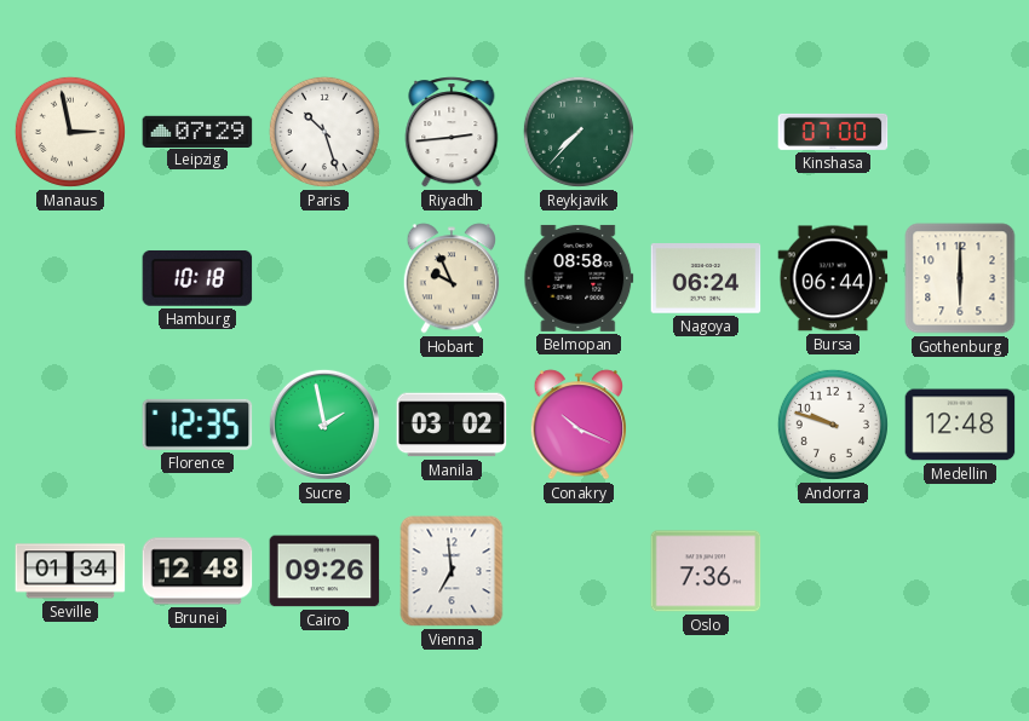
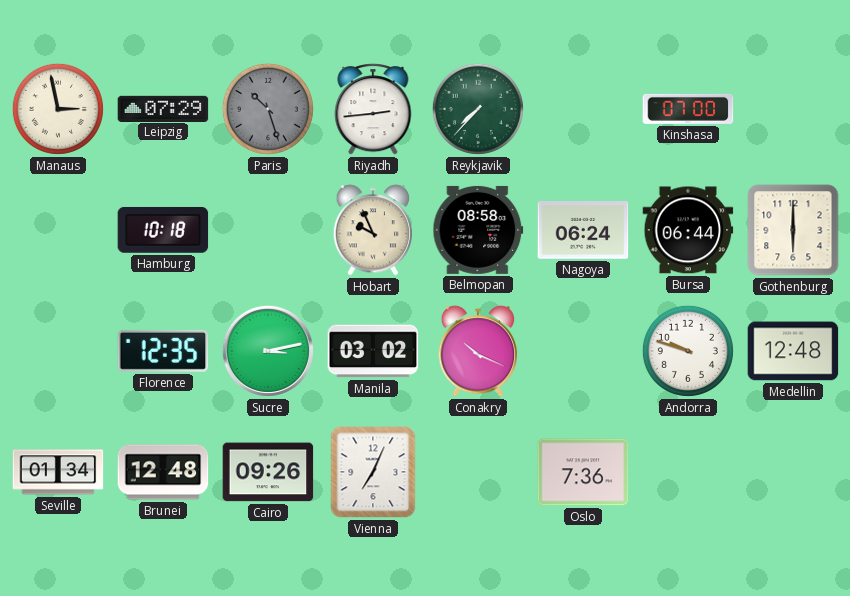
Paris dial: white -> grey
Sucre: 1:58 -> 3:13
Vienna: 6:59 -> 7:04
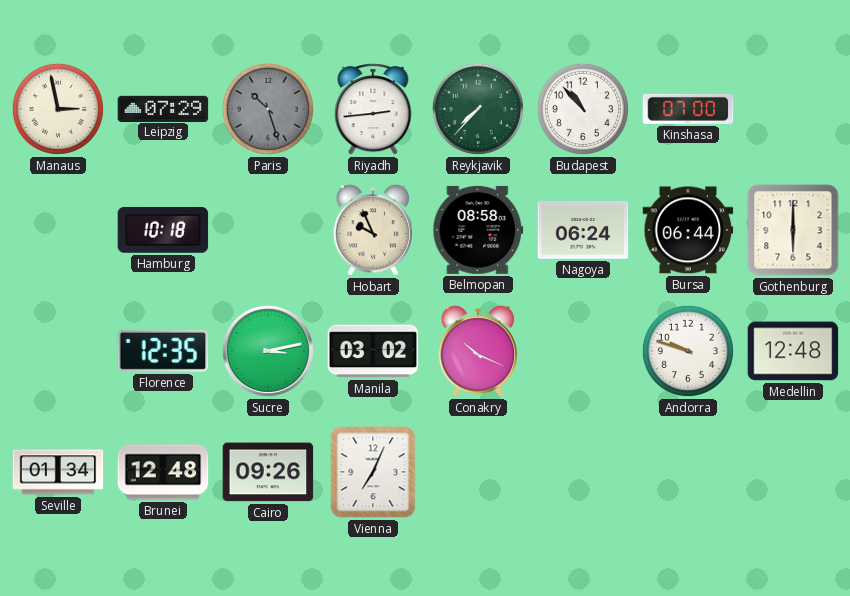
Budapest: none -> 10:53
Oslo: 7:36 -> none
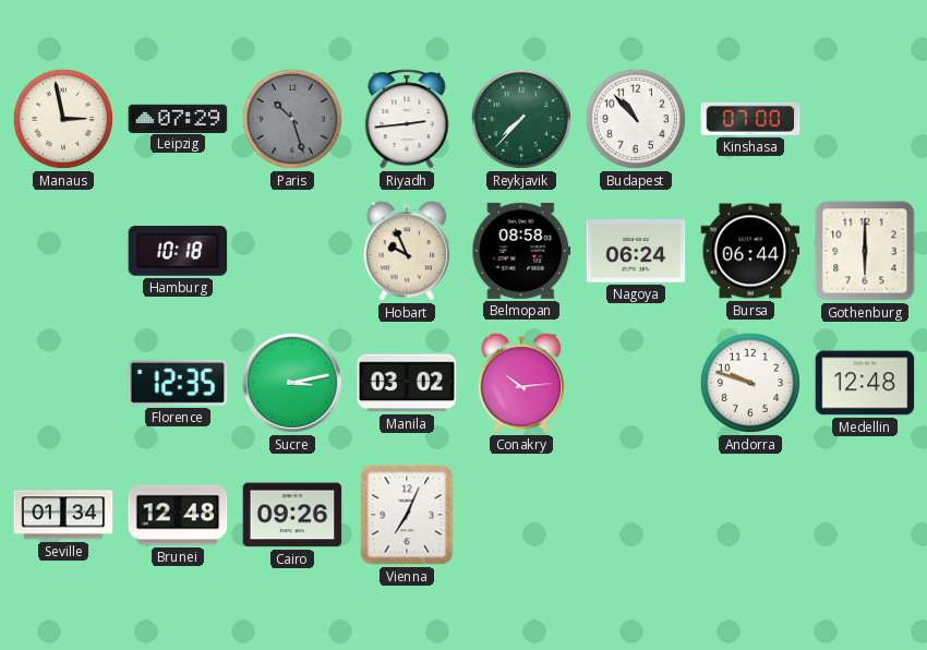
Conakry: 10:19 -> 10:14
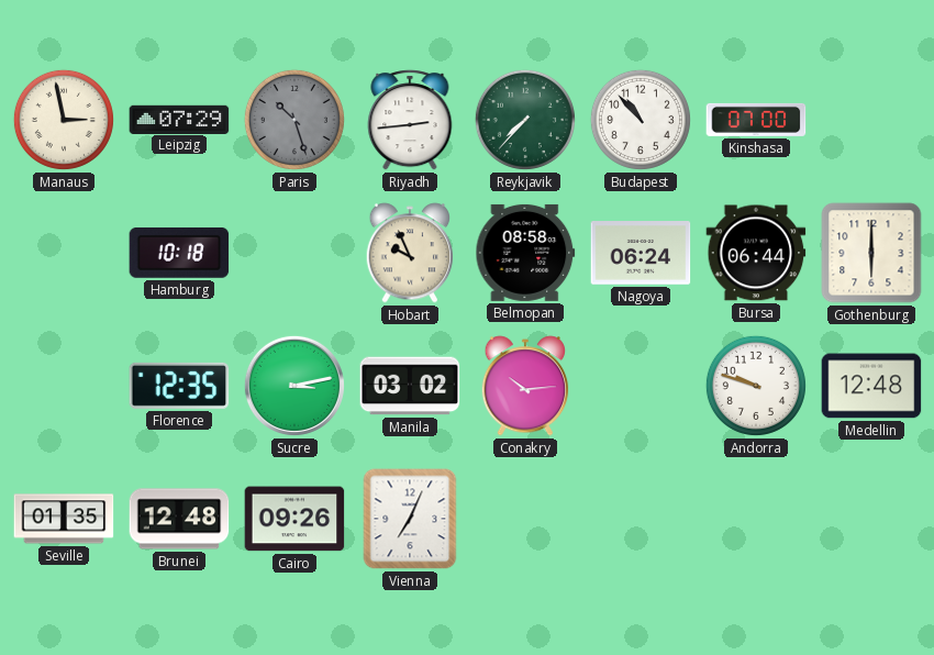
Seville: 01:34 -> 01:35
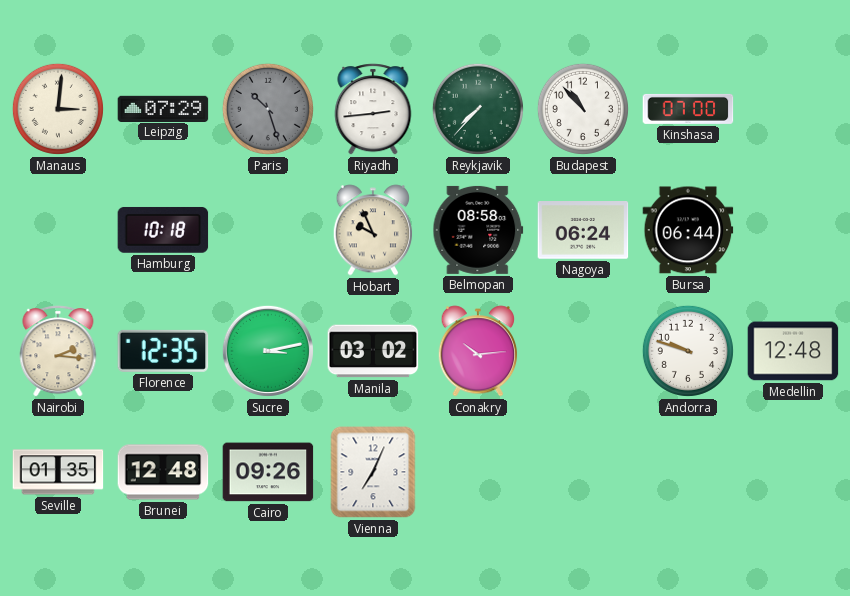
Manaus: 2:58 -> 3:01
Gothenburg: 6:00 -> none
Nairobi: none -> 2:16
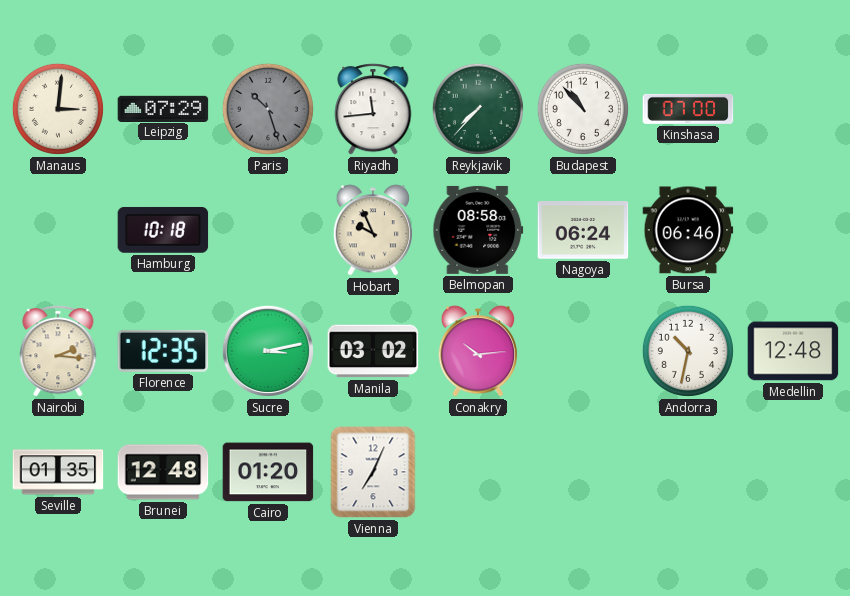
Riyadh: 2:44 -> 11:44
Bursa: 06:44 -> 06:46
Andorra: 9:48 -> 10:32
Cairo: 09:26 -> 01:20
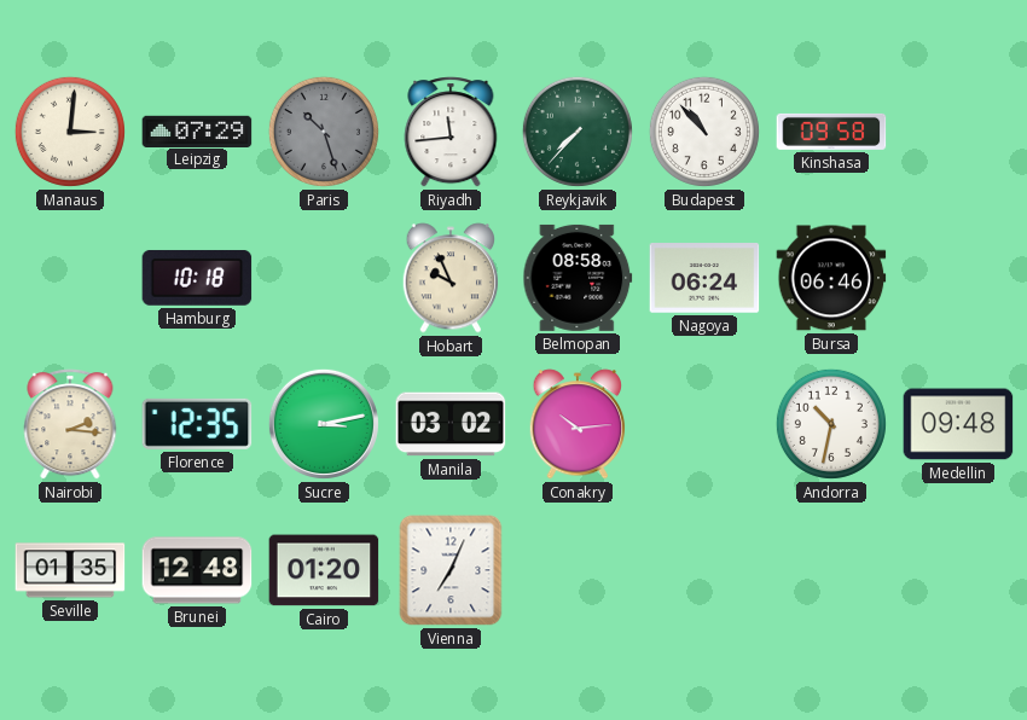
Kinshasa: 07:00 -> 09:58
Medellin: 12:48 -> 09:48
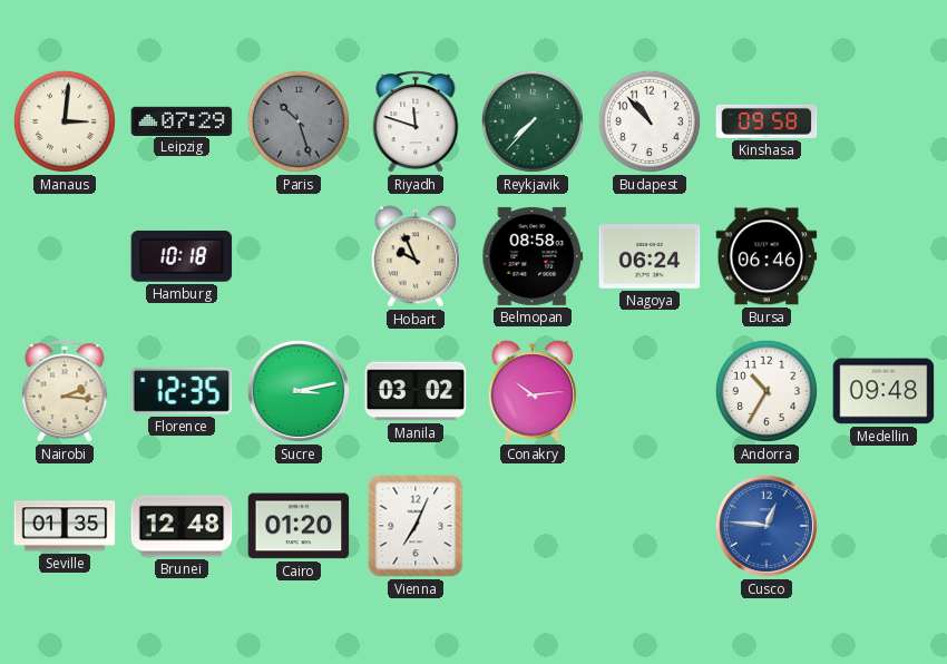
Riyadh: 11:44 -> 11:48
Andorra: 10:32 -> 10:35
Cusco: none -> 12:46
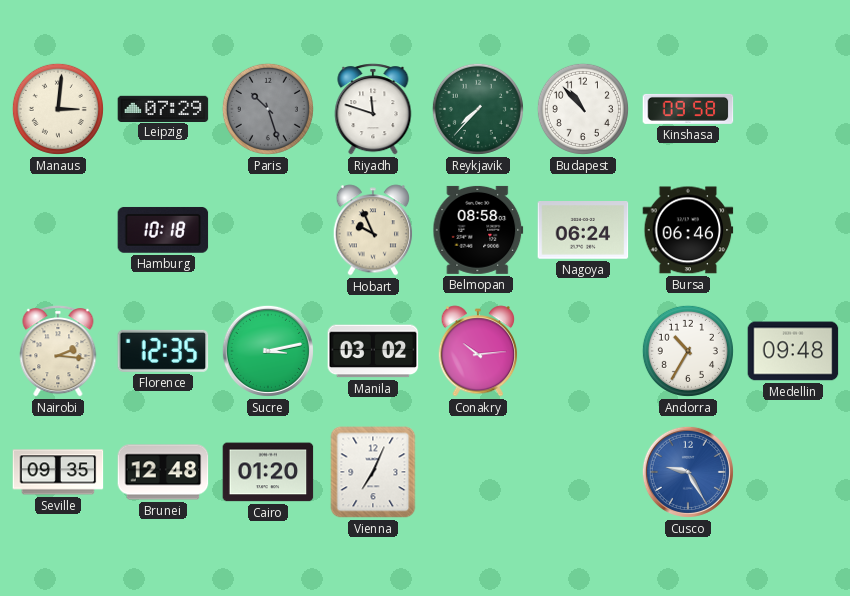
Seville: 01:35 -> 09:35
Cusco: 12:46 -> 9:25
